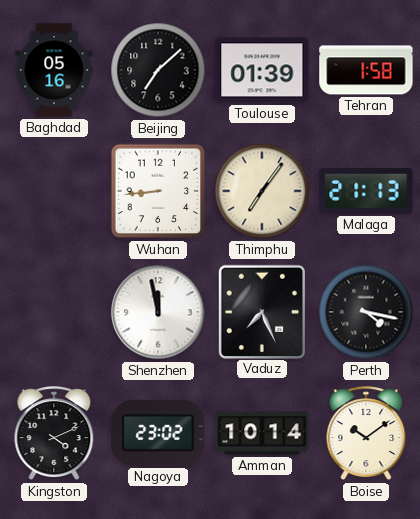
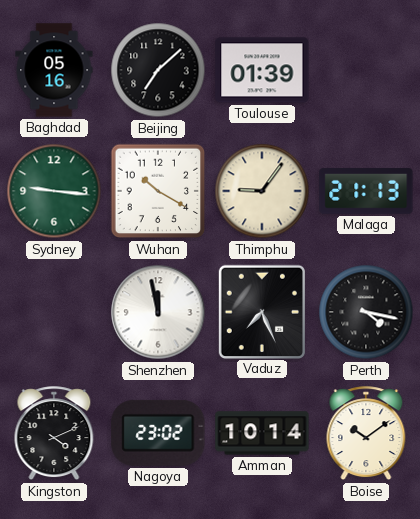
Tehran: 1:58 -> none
Sydney: none -> 9:16
Wuhan: 8:44 -> 10:20
Thimphu: 7:06 -> 9:06
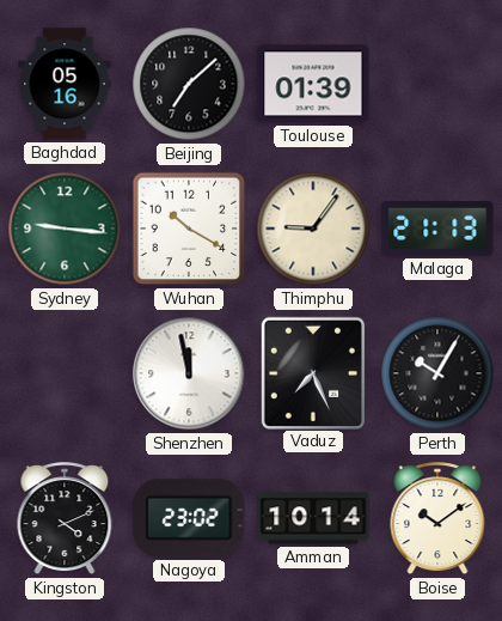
Perth: 4:17 -> 10:05
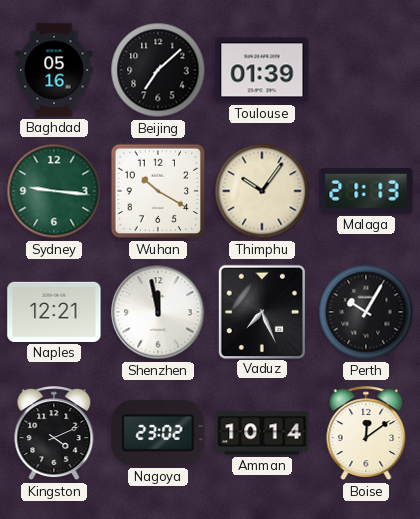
Thimphu: 9:06 -> 10:06
Naples: none -> 12:21
Boise: 10:09 -> 12:09
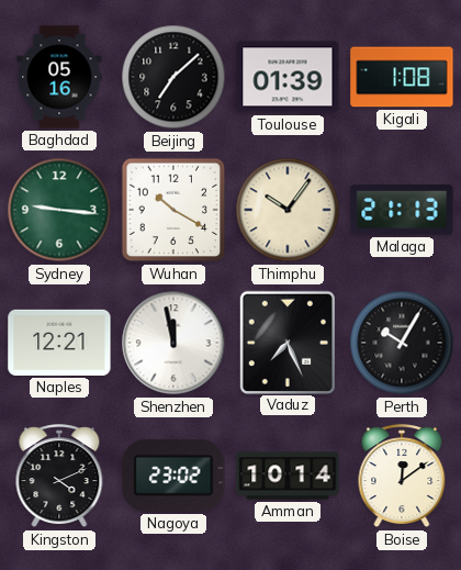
Kigali: none -> 1:08
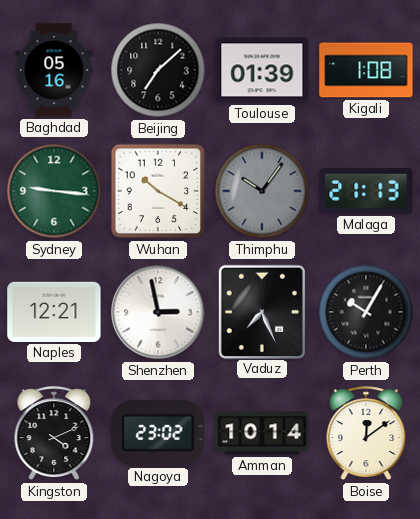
Thimphu dial: cream -> grey
Shenzhen: 11:58 -> 2:58
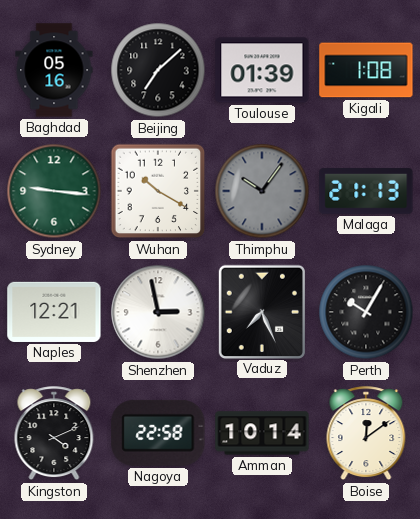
Nagoya: 23:02 -> 22:58
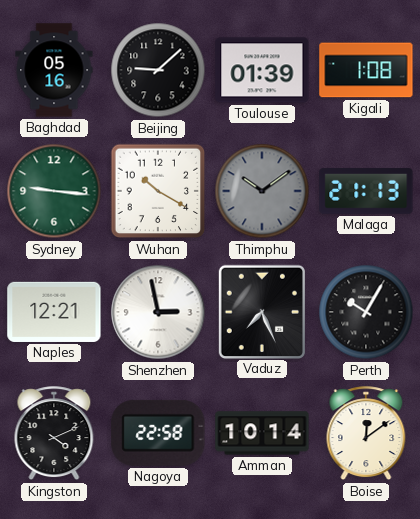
Beijing: 7:08 -> 9:08
Thimphu: 10:06 -> 10:09
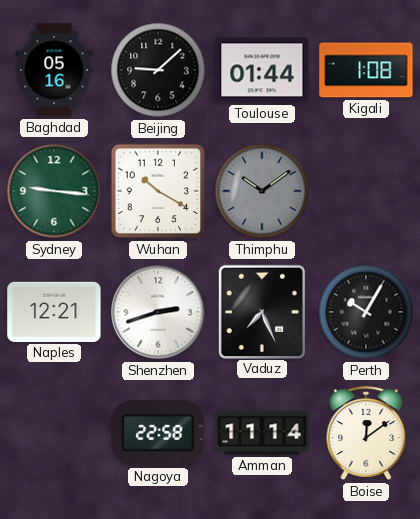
Toulouse: 01:39 -> 01:44
Malaga: 21:13 -> none
Shenzhen: 2:58 -> 2:42
Kingston: 4:11 -> none
Amman: 10:14 -> 11:14
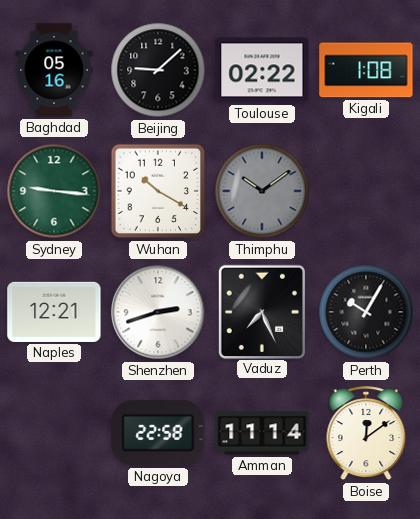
Toulouse: 01:44 -> 02:22
